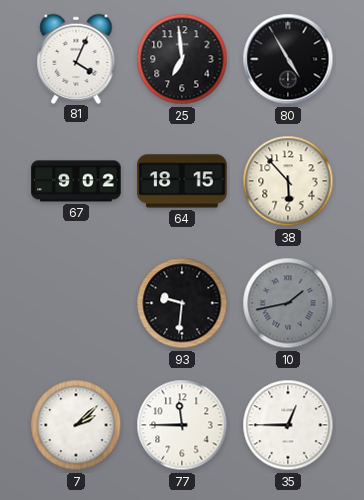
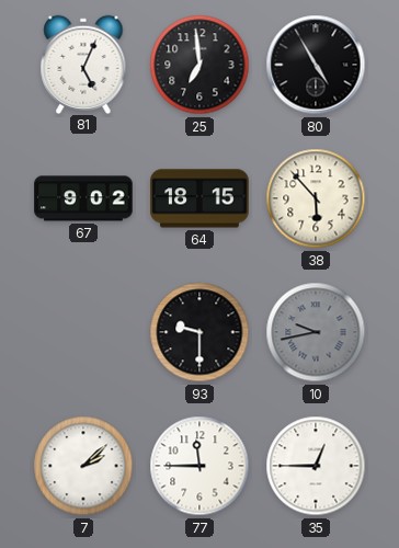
81: 4:04 -> 5:04
93: 9:31 -> 9:30
10: 1:43 -> 9:43
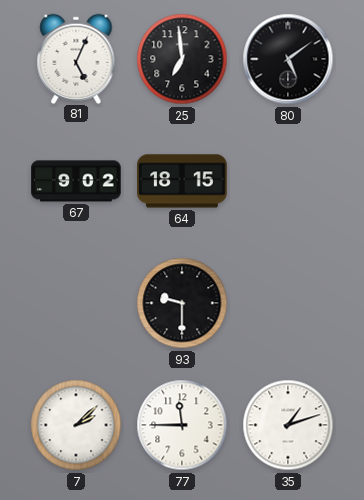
80: 4:55 -> 5:09
38: 5:53 -> none
10: 9:43 -> none
35: 12:45 -> 1:12
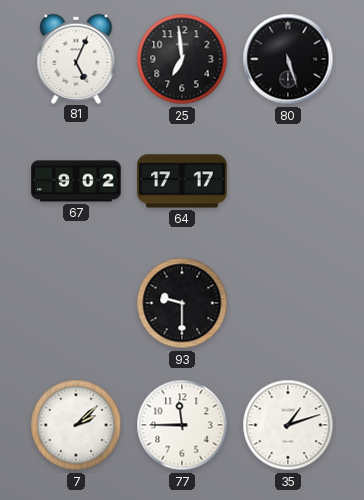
80: 5:09 -> 5:27
64: 18:15 -> 17:17
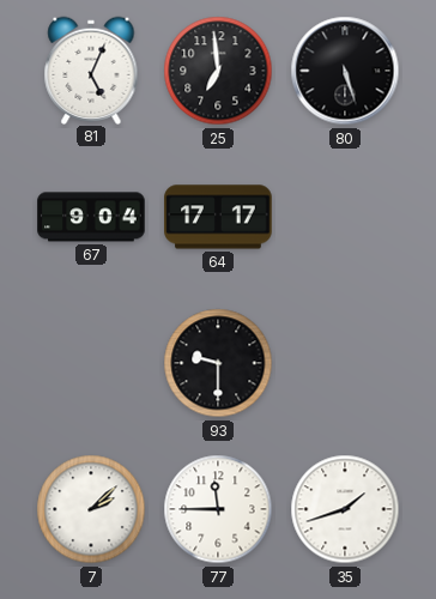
67: 9:02 -> 9:04
35: 1:12 -> 1:42
